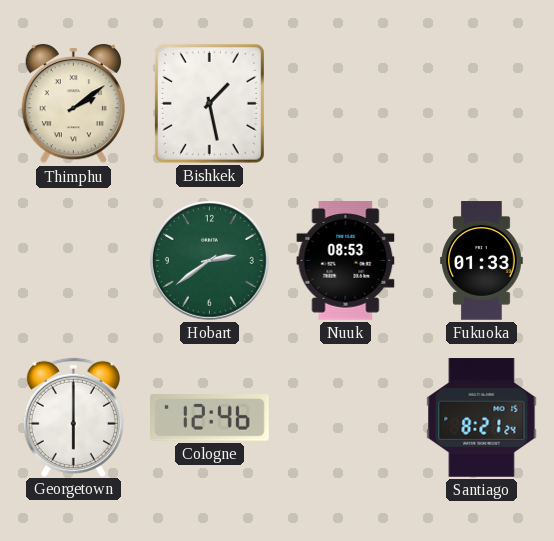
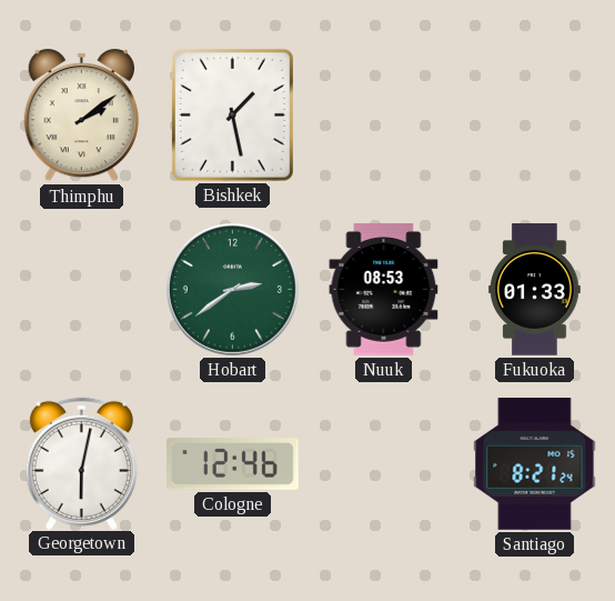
Georgetown: 6:00 -> 6:02
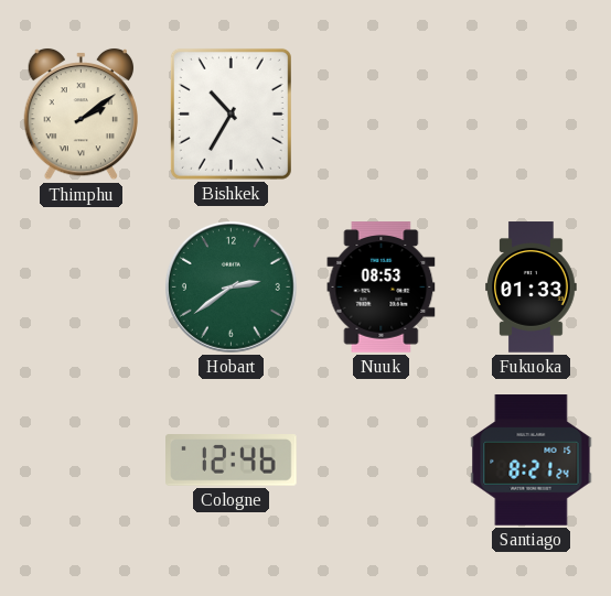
Bishkek: 1:28 -> 10:35
Georgetown: 6:02 -> none
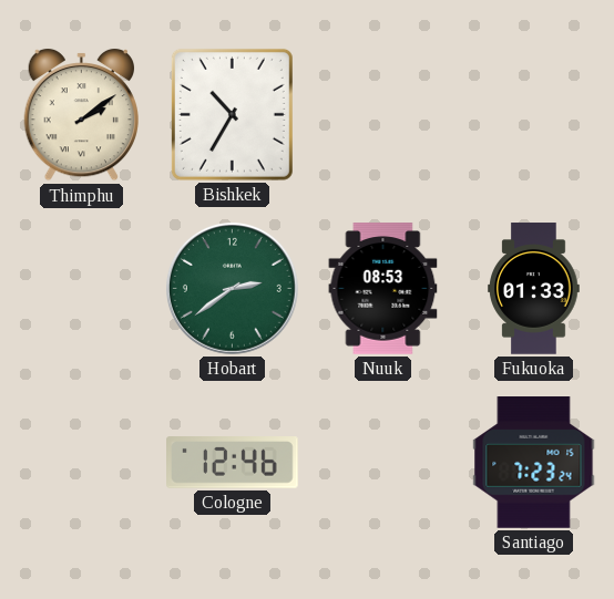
Santiago: 8:21 -> 7:23
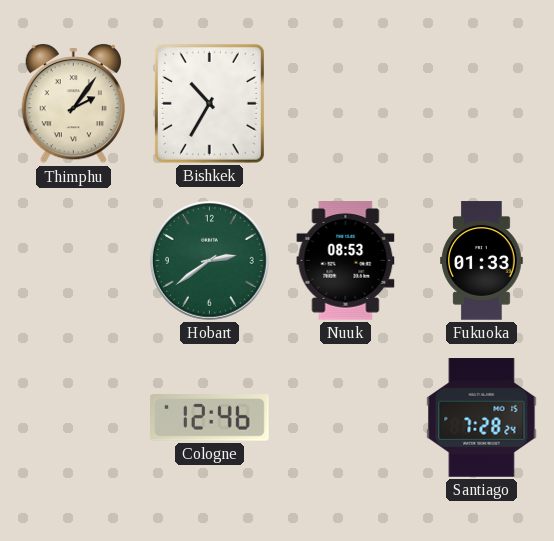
Thimphu: 2:09 -> 2:06
Santiago: 7:23 -> 7:28
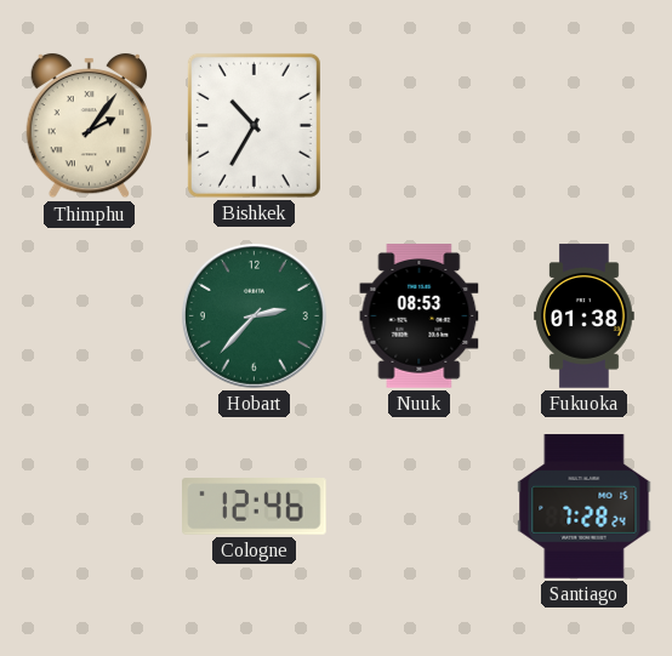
Hobart: 2:39 -> 2:37
Fukuoka: 01:33 -> 01:38
